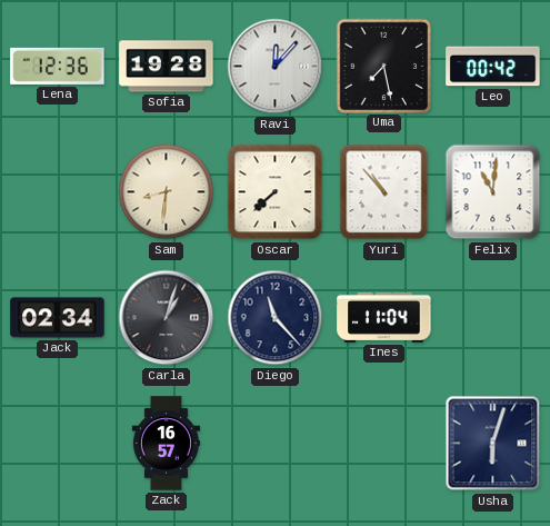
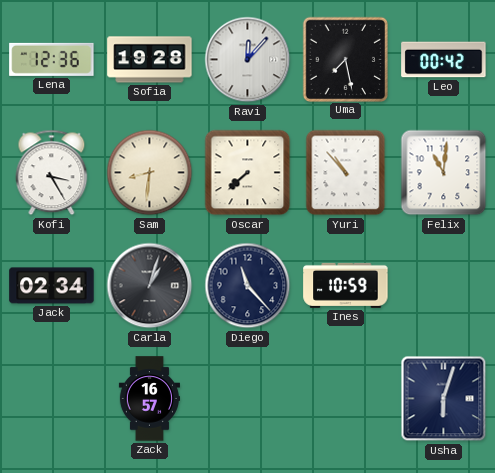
Kofi: none -> 3:25
Ines: 11:04 -> 10:59
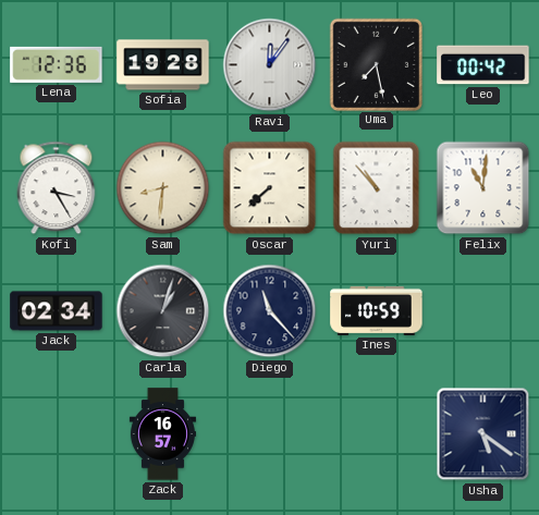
Ravi: 12:07 -> 12:06
Usha: 6:03 -> 5:21
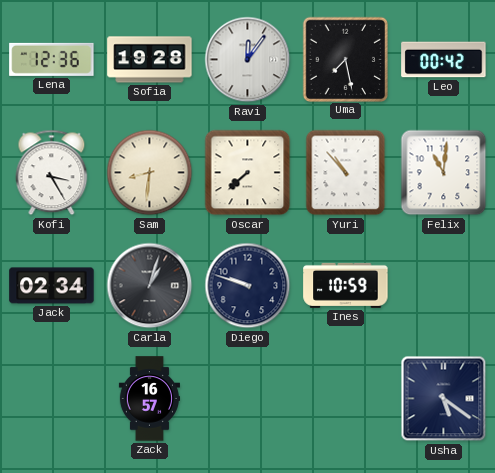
Diego: 11:23 -> 9:48
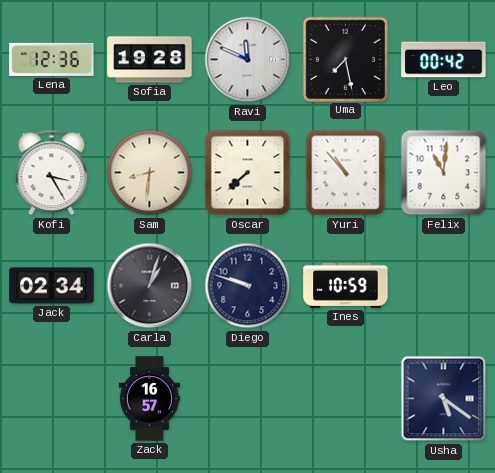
Ravi: 12:06 -> 11:49
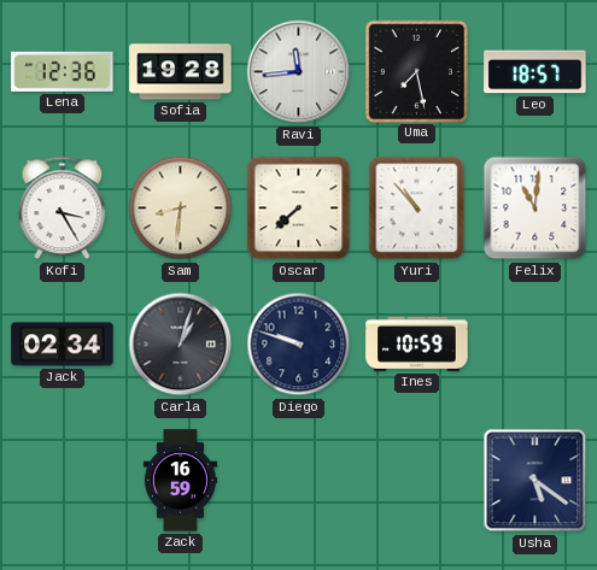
Ravi: 11:49 -> 11:44
Leo: 00:42 -> 18:57
Zack: 16:57 -> 16:59
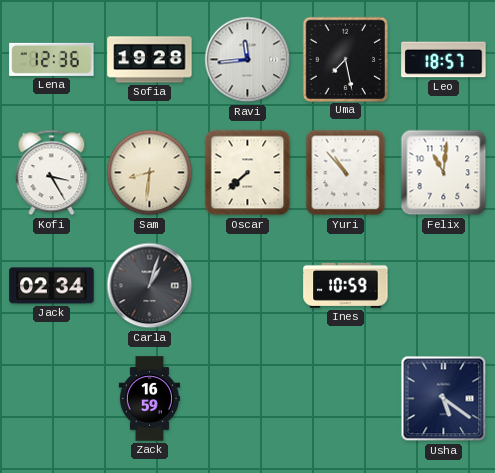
Diego: 9:48 -> none
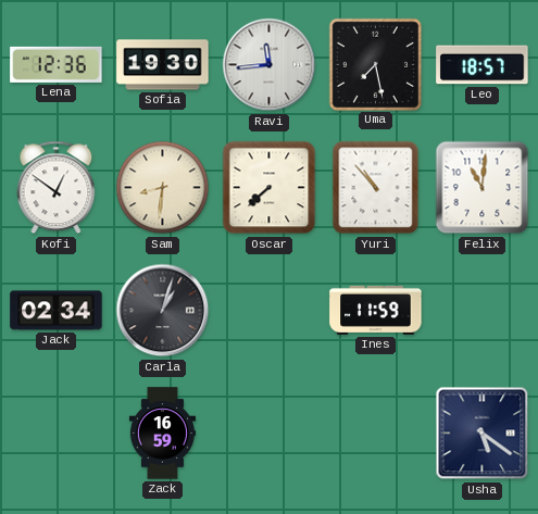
Sofia: 19:28 -> 19:30
Kofi: 3:25 -> 12:51
Ines: 10:59 -> 11:59
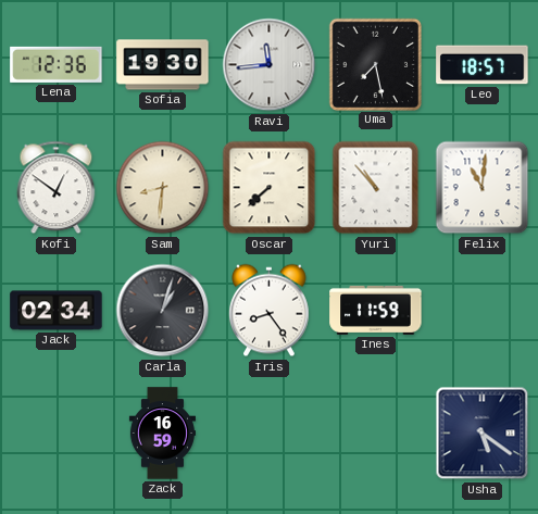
Iris: none -> 8:24
